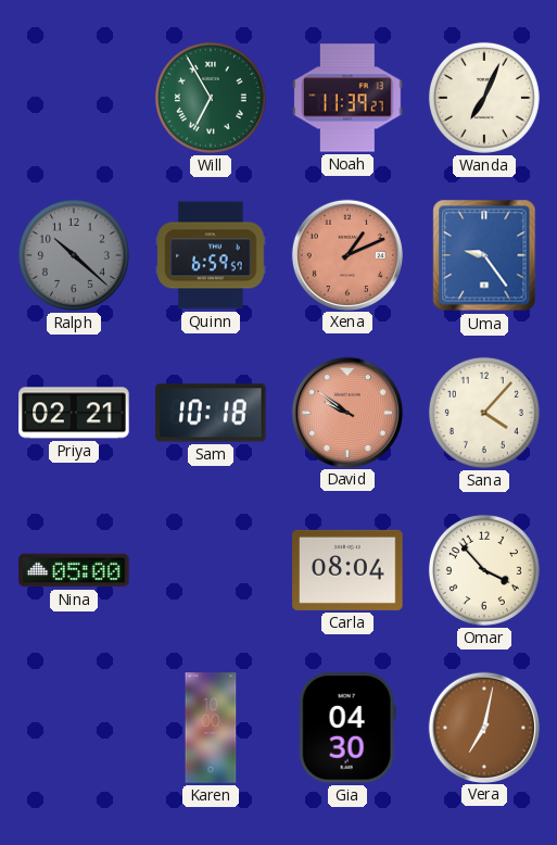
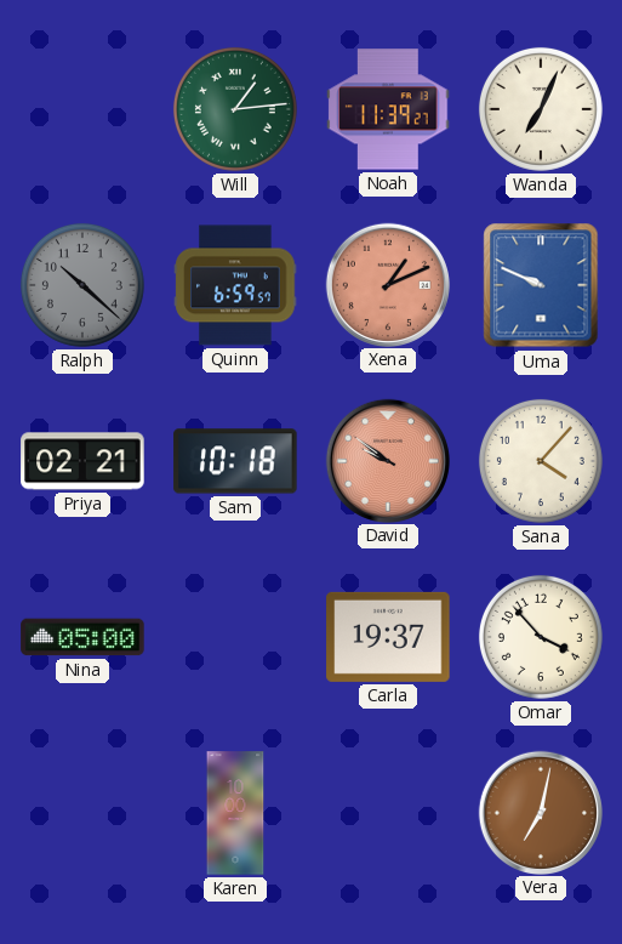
Will: 6:55 -> 1:14
Uma: 9:24 -> 9:49
Carla: 08:04 -> 19:37
Gia: 04:30 -> none
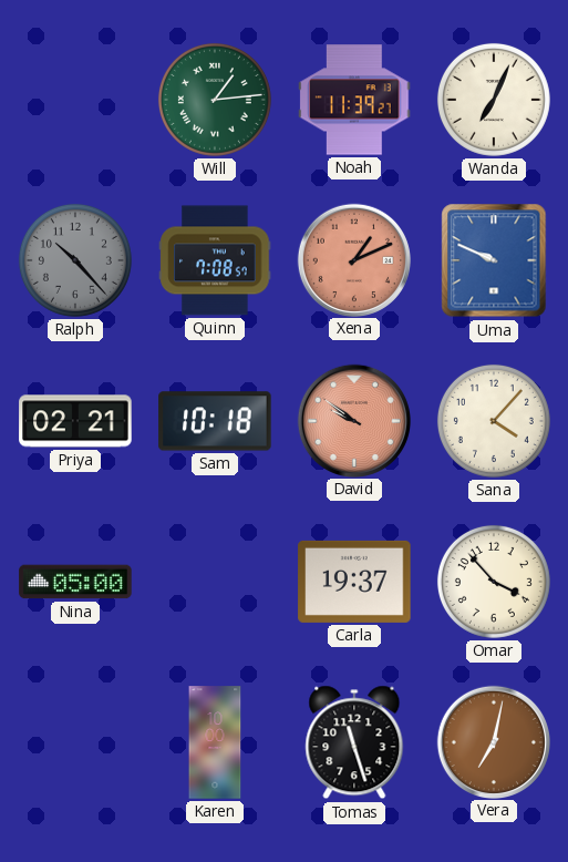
Ralph: 10:22 -> 10:23
Quinn: 6:59 -> 7:08
Tomas: none -> 11:27
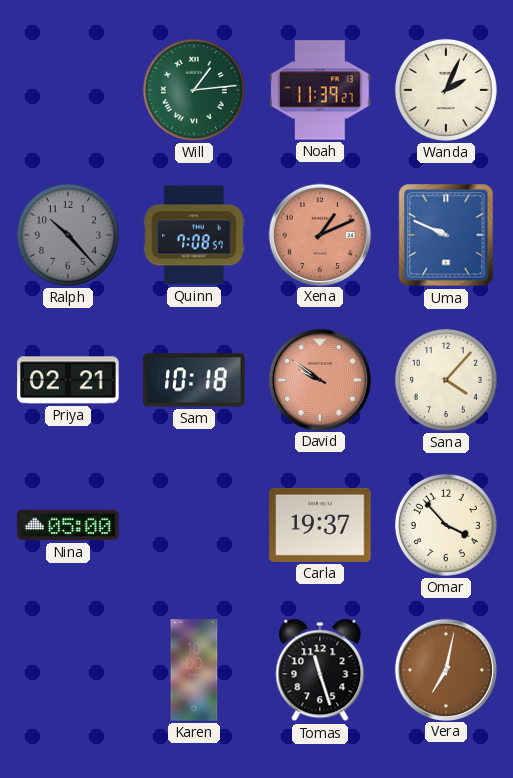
Wanda: 7:04 -> 2:04
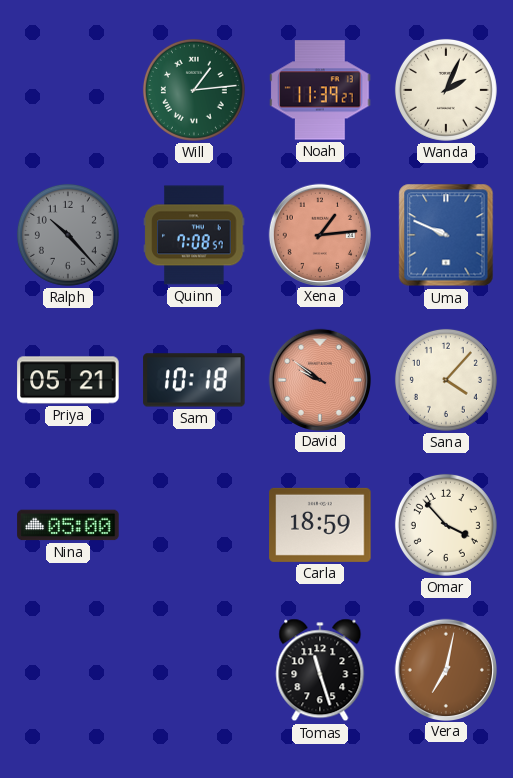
Xena: 1:11 -> 1:14
Priya: 02:21 -> 05:21
Carla: 19:37 -> 18:59
Karen: 10:00 -> none
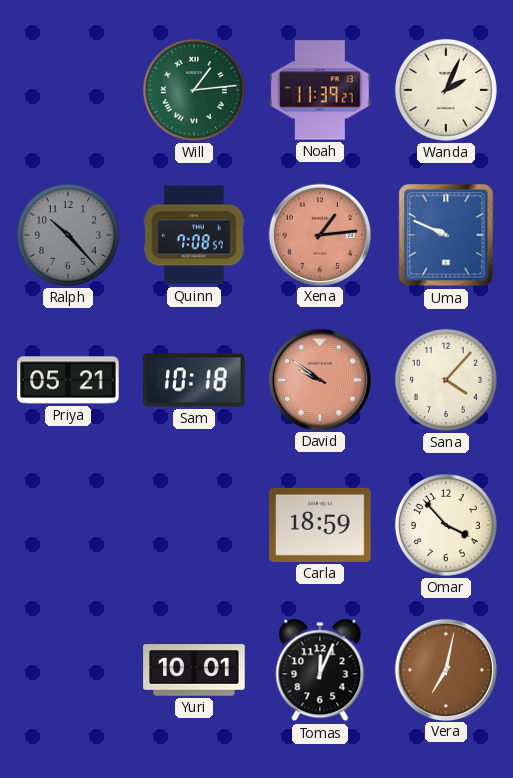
Nina: 05:00 -> none
Yuri: none -> 10:01
Tomas: 11:27 -> 12:04
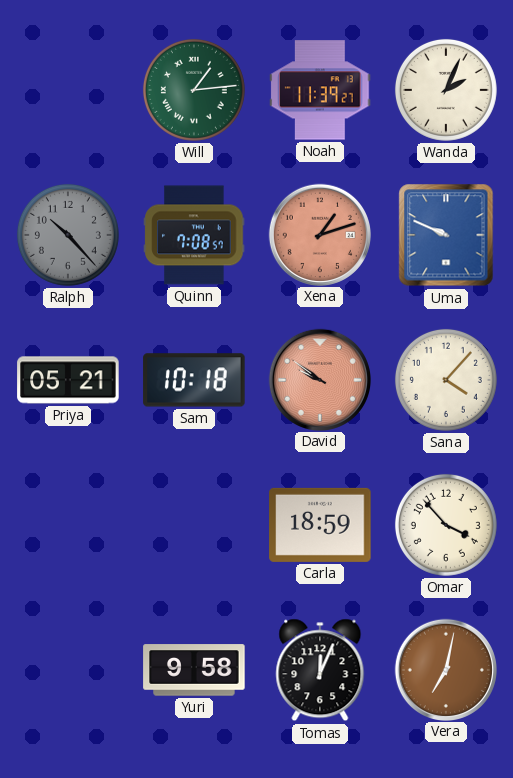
Xena: 1:14 -> 1:12
Yuri: 10:01 -> 9:58
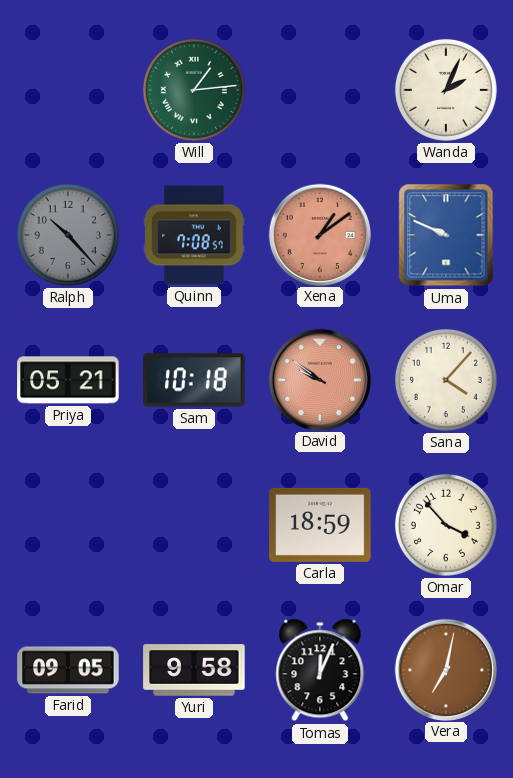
Noah: 11:39 -> none
Xena: 1:12 -> 1:09
Farid: none -> 09:05
